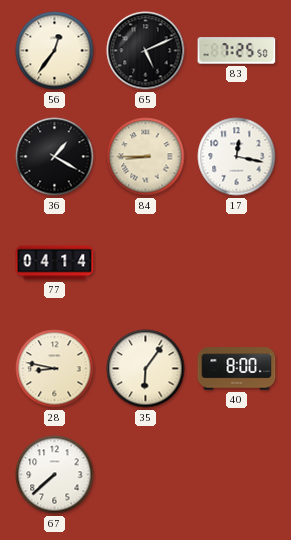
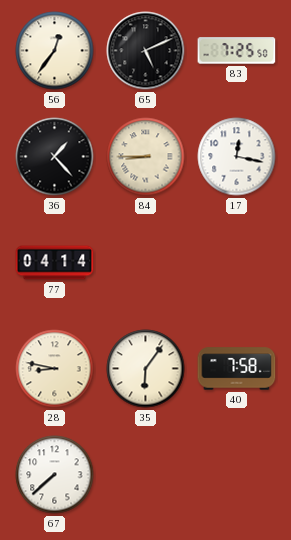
36: 1:20 -> 1:23
40: 8:00 -> 7:58
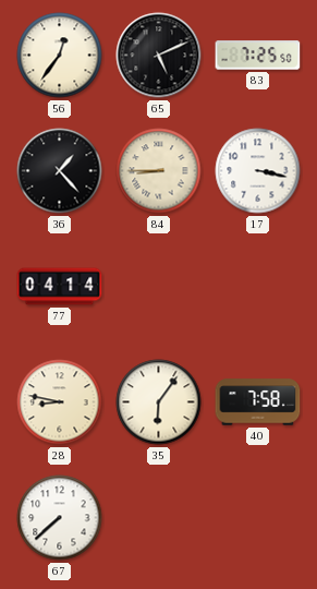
17: 12:17 -> 3:17
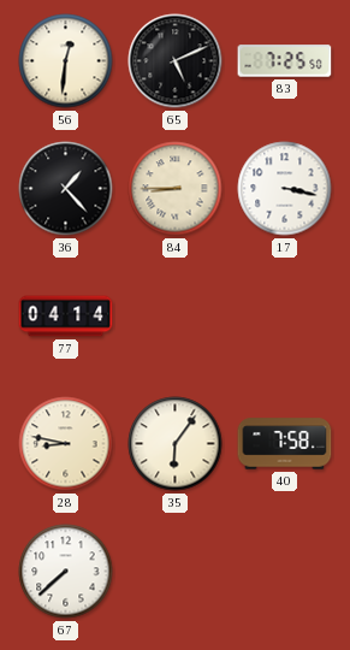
56: 12:36 -> 12:31
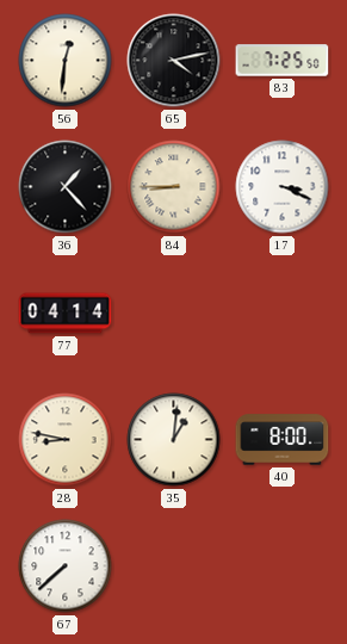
65: 5:11 -> 4:13
17: 3:17 -> 3:19
35: 6:06 -> 1:01
40: 7:58 -> 8:00
